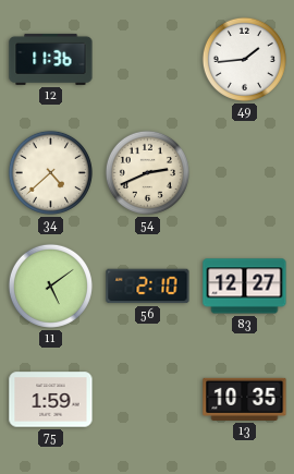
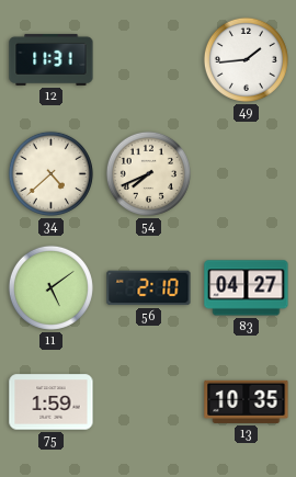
12: 11:36 -> 11:31
54: 2:41 -> 7:41
83: 12:27 -> 04:27
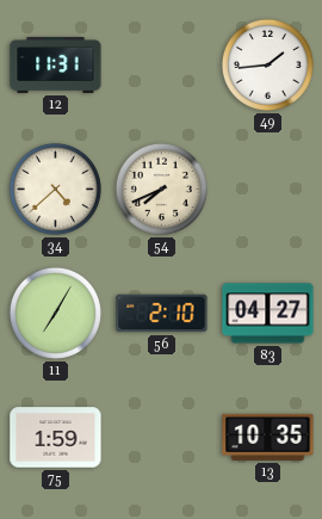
11: 5:09 -> 7:05
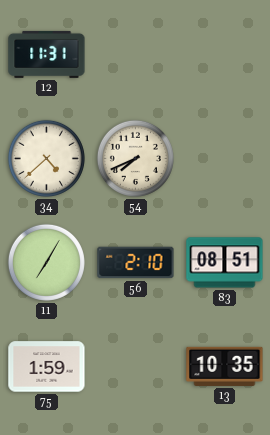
49: 1:44 -> none
83: 04:27 -> 08:51
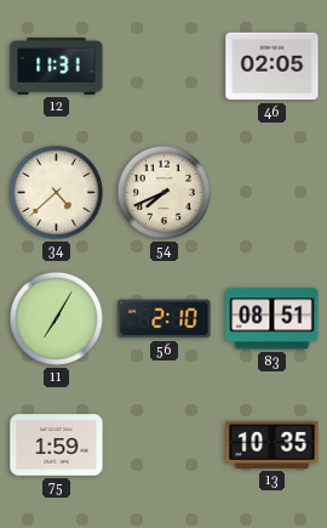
46: none -> 02:05
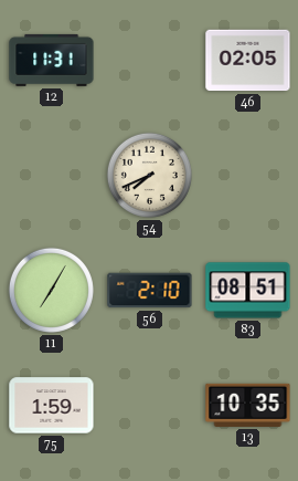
34: 4:38 -> none
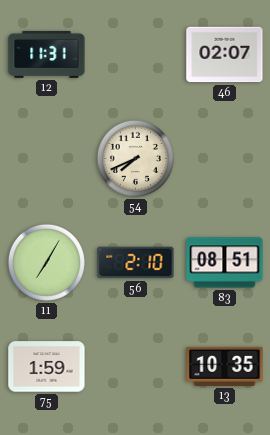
46: 02:05 -> 02:07
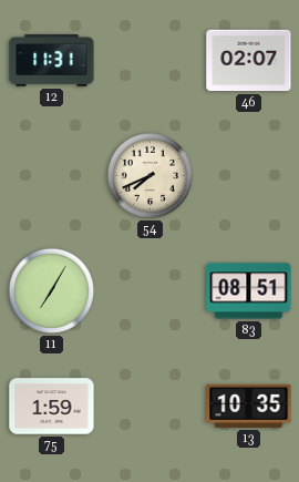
56: 2:10 -> none
